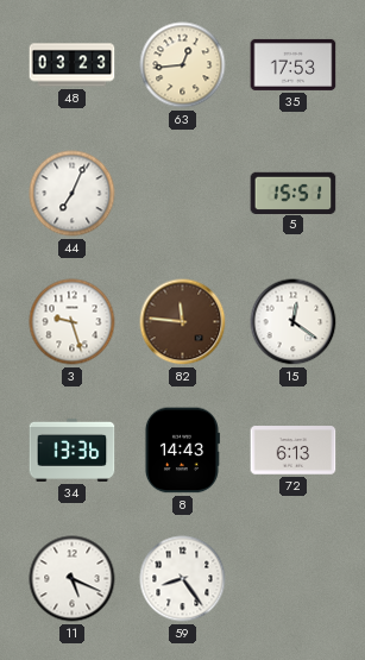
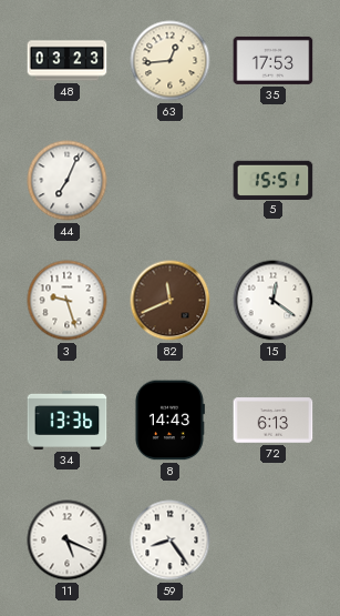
82: 11:46 -> 11:41
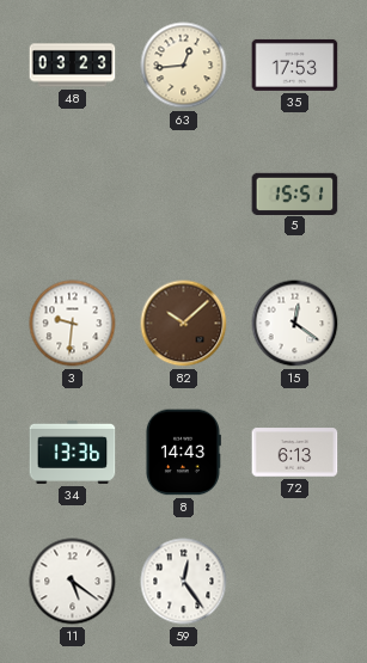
44: 7:04 -> none
3: 9:27 -> 9:31
82: 11:41 -> 10:08
11: 5:19 -> 5:21
59: 8:24 -> 12:24
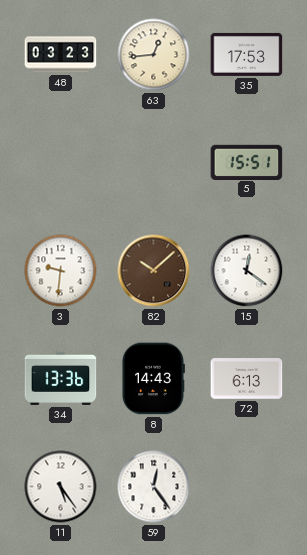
11: 5:21 -> 5:24
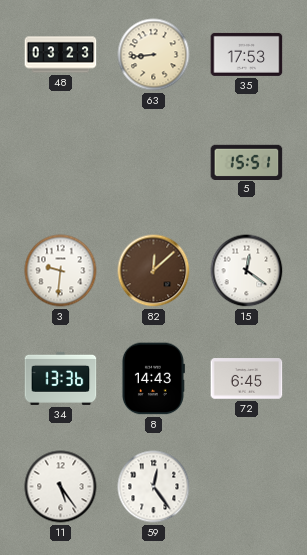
63: 12:44 -> 8:44
82: 10:08 -> 12:08
72: 6:13 -> 6:45
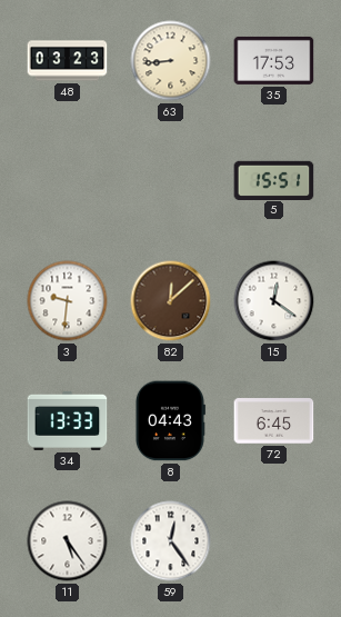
34: 13:36 -> 13:33
8: 14:43 -> 04:43
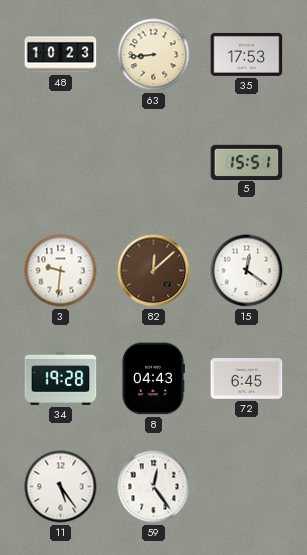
48: 03:23 -> 10:23
34: 13:33 -> 19:28
